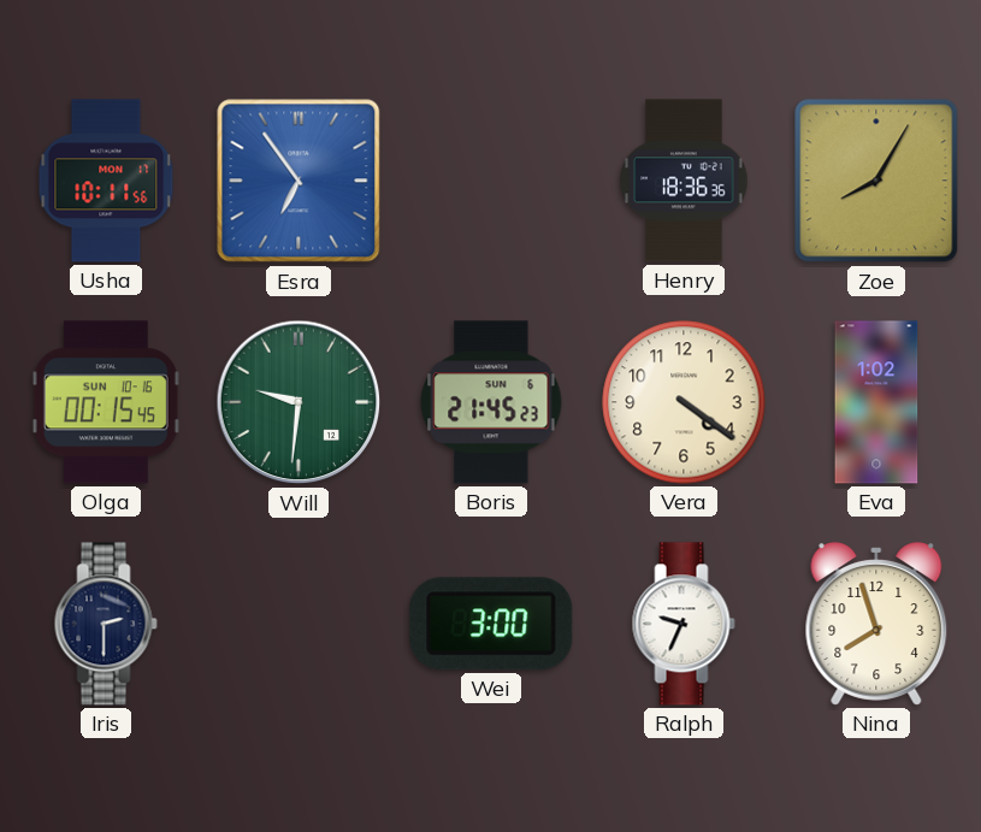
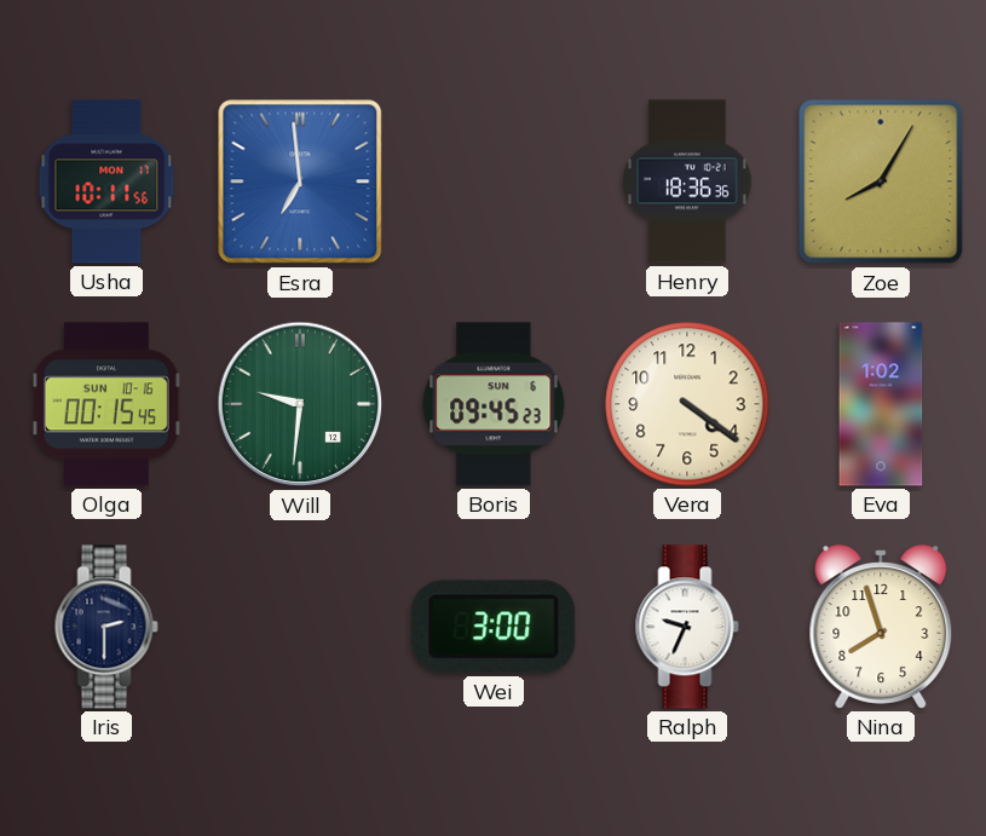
Esra: 6:54 -> 6:59
Boris: 21:45 -> 09:45
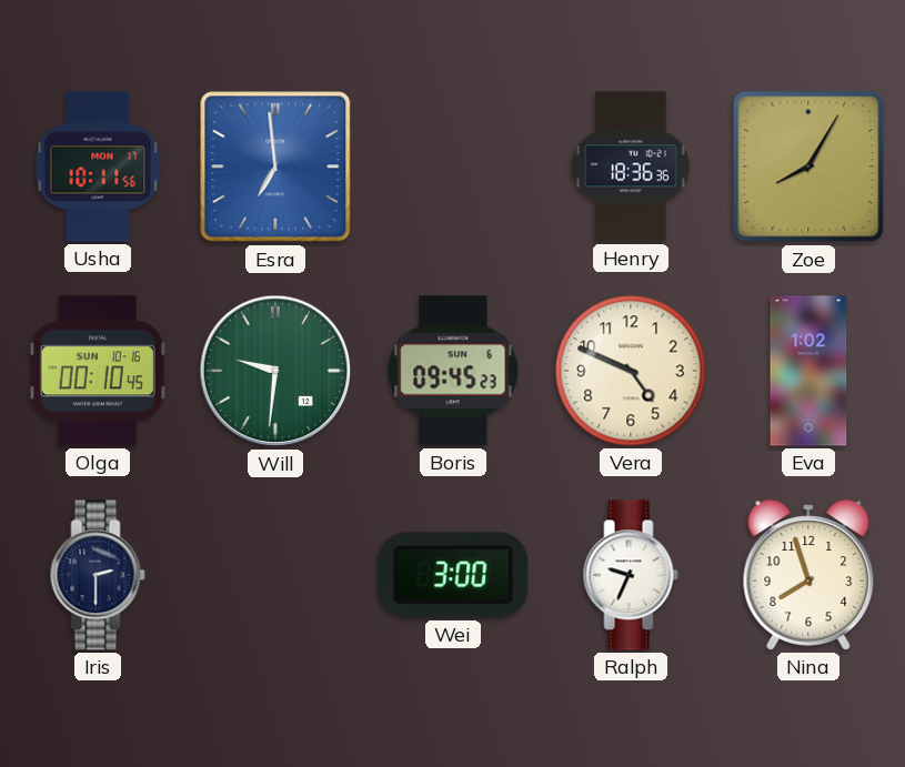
Olga: 00:15 -> 00:10
Vera: 4:21 -> 4:49
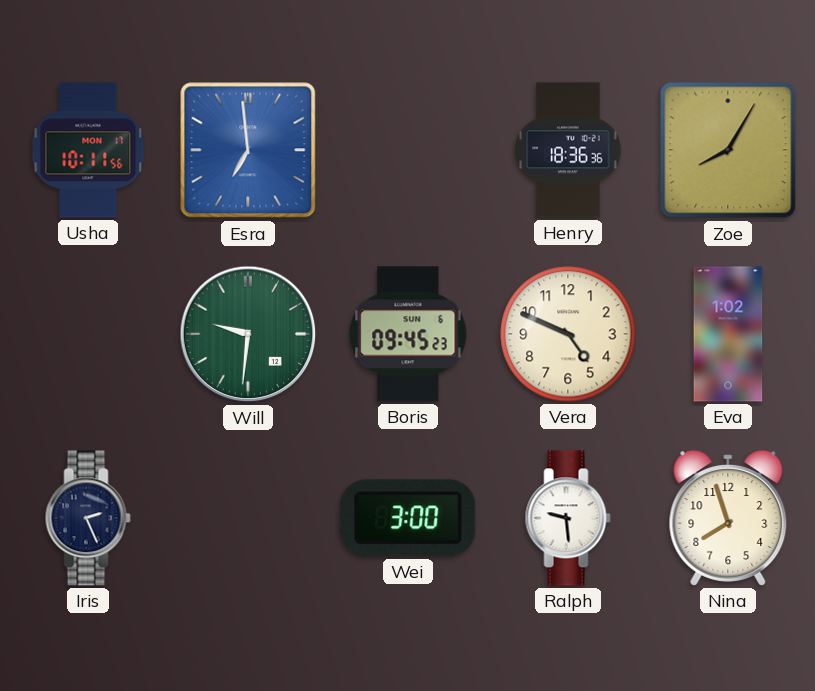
Olga: 00:10 -> none
Iris: 2:30 -> 2:26
Ralph: 9:34 -> 9:29
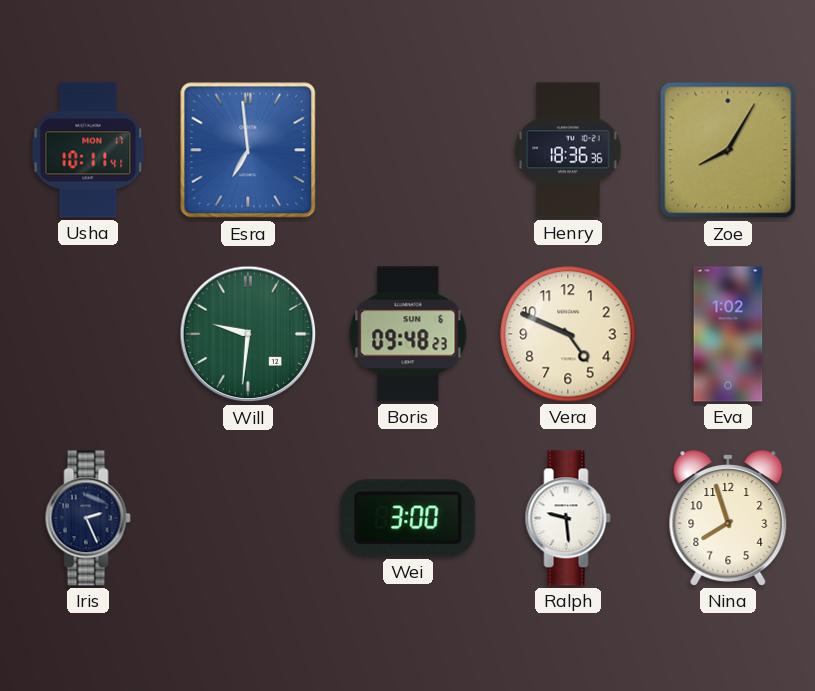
Usha: 10:11:56 -> 10:11:41
Boris: 09:45 -> 09:48
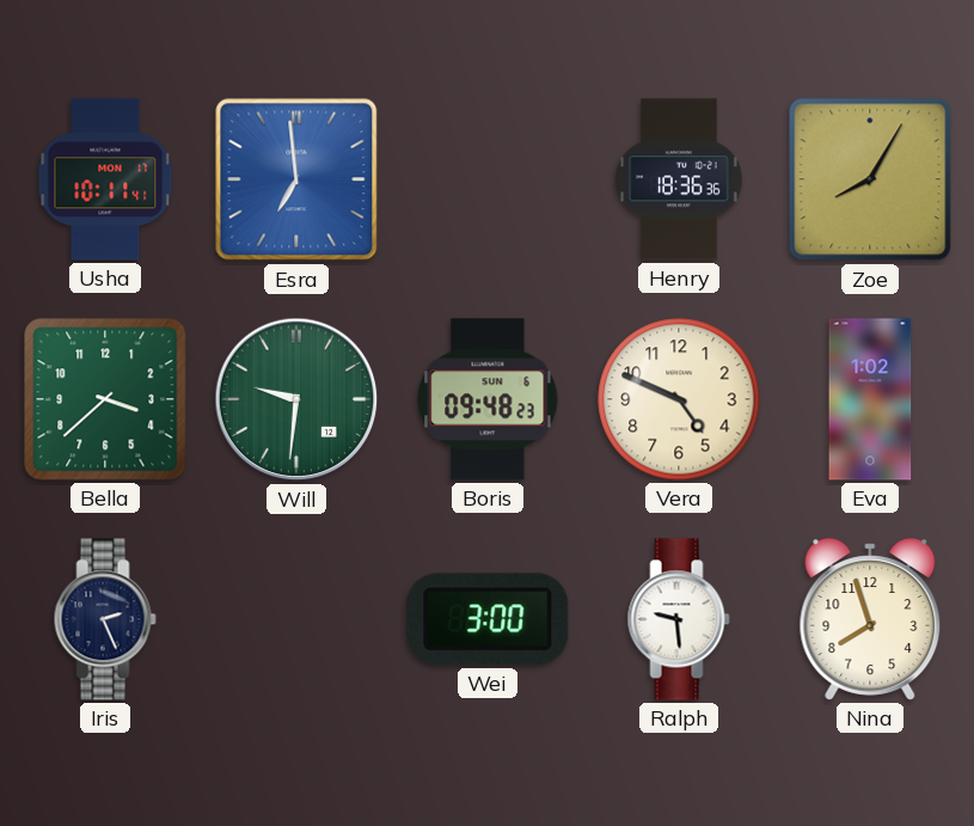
Bella: none -> 3:38
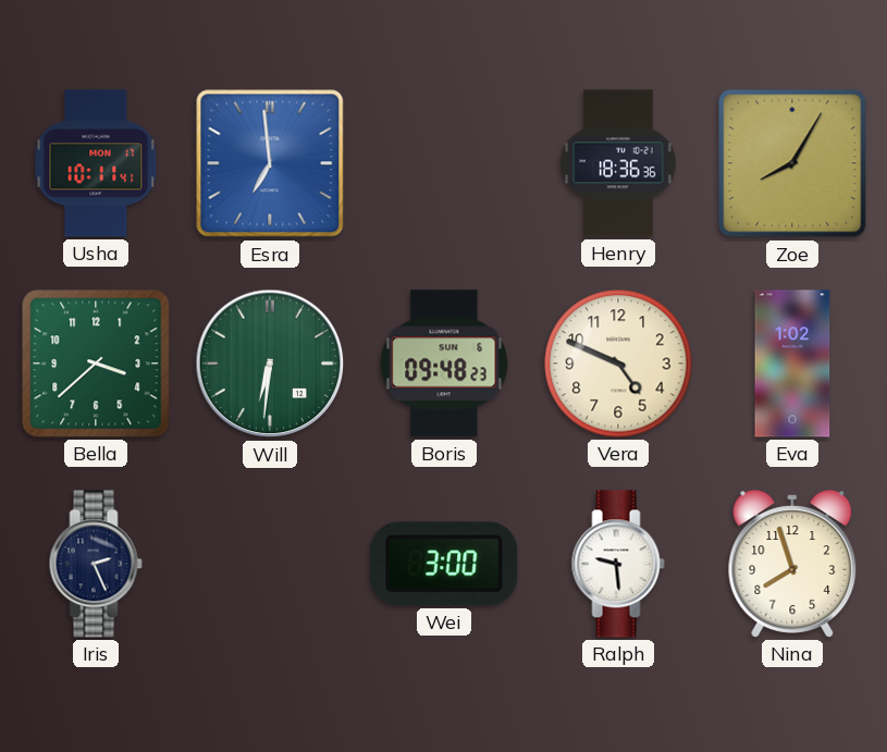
Will: 9:31 -> 6:31
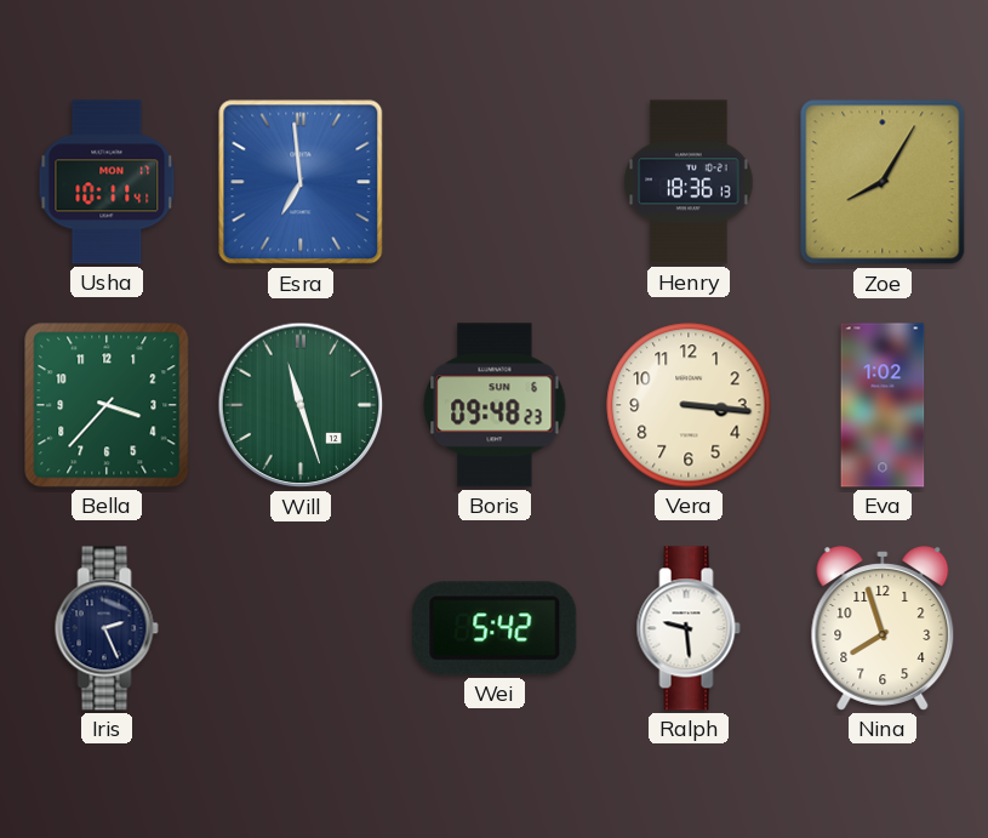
Henry: 18:36:36 -> 18:36:13
Bella: 3:38 -> 3:37
Will: 6:31 -> 11:27
Vera: 4:49 -> 3:16
Wei: 3:00 -> 5:42
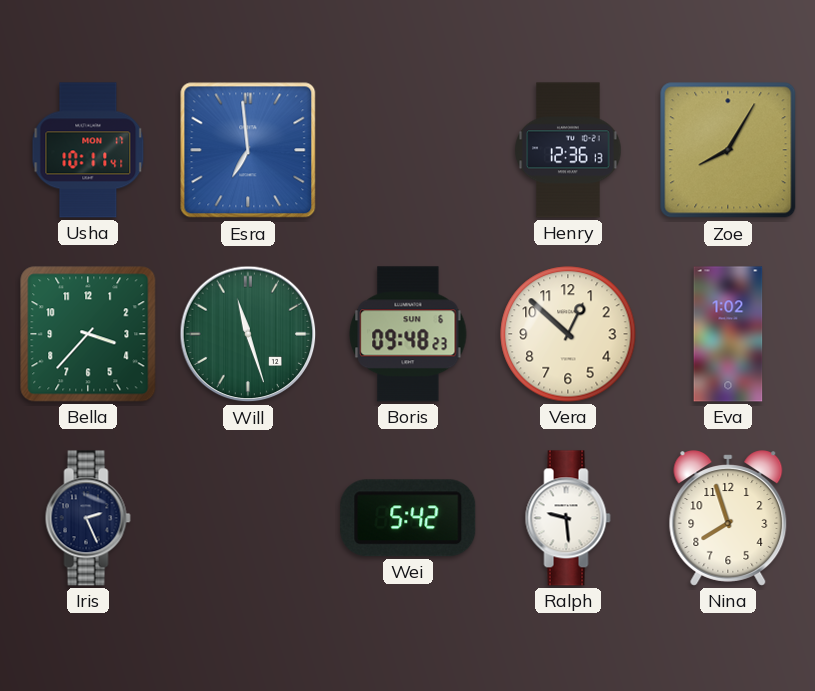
Henry: 18:36 -> 12:36
Vera: 3:16 -> 12:52
